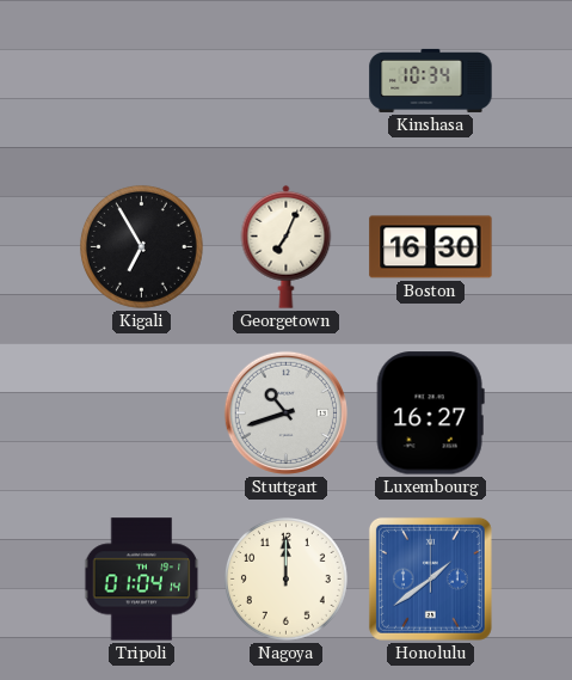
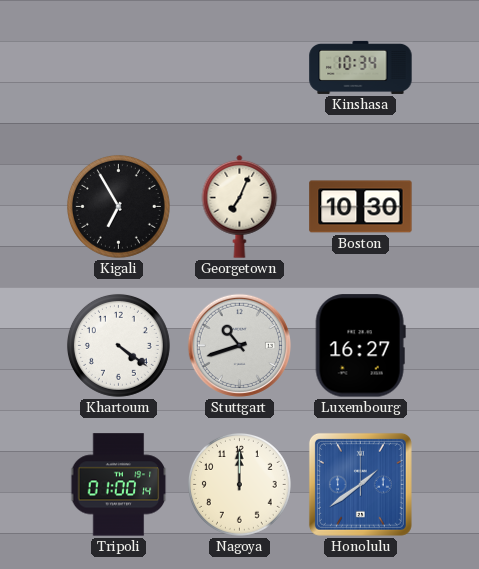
Boston: 16:30 -> 10:30
Khartoum: none -> 4:21
Tripoli: 01:04 -> 01:00
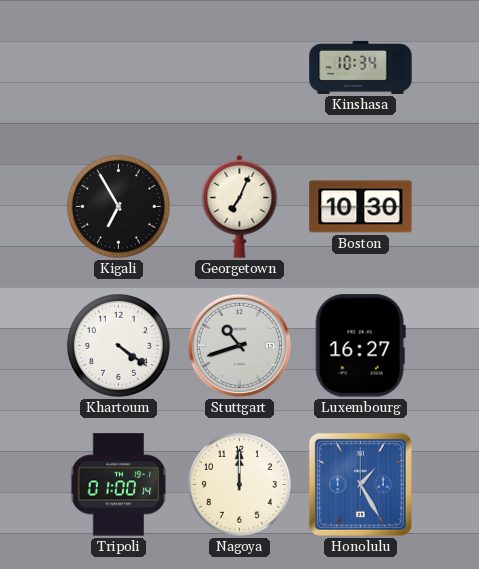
Honolulu: 1:39 -> 1:25
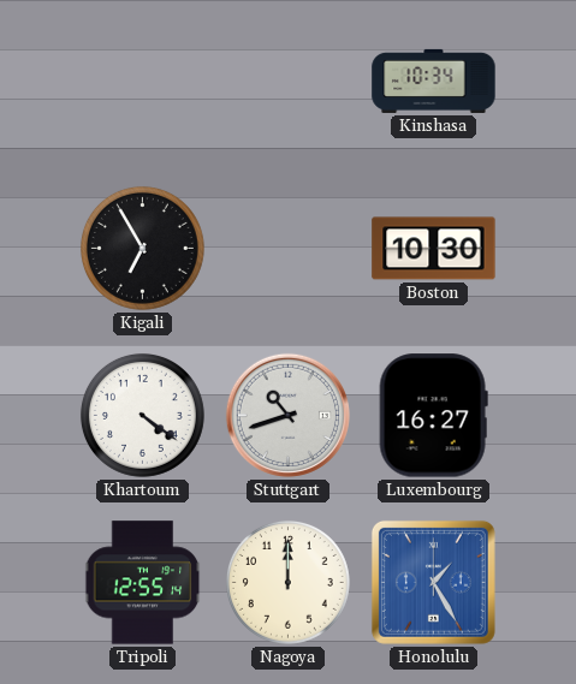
Georgetown: 7:04 -> none
Tripoli: 01:00 -> 12:55
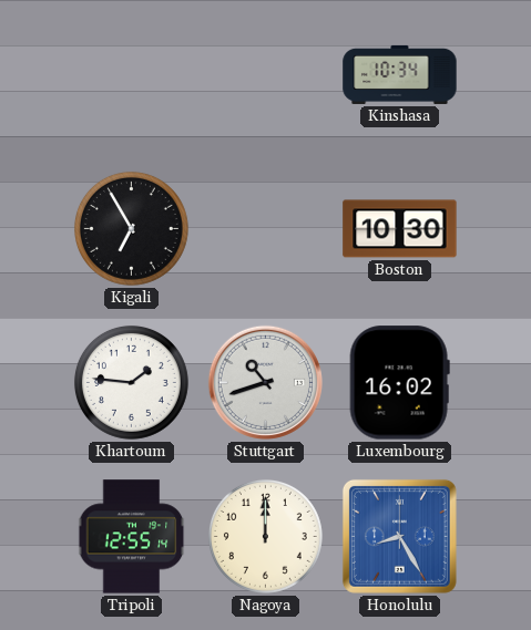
Khartoum: 4:21 -> 1:46
Luxembourg: 16:27 -> 16:02
Honolulu: 1:25 -> 8:25
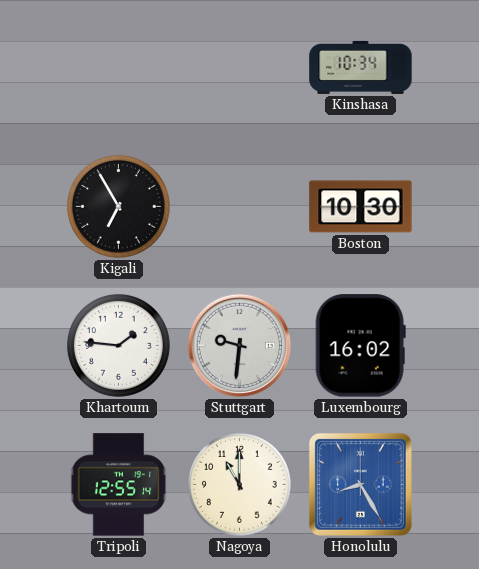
Stuttgart: 10:42 -> 9:31
Nagoya: 12:00 -> 11:00
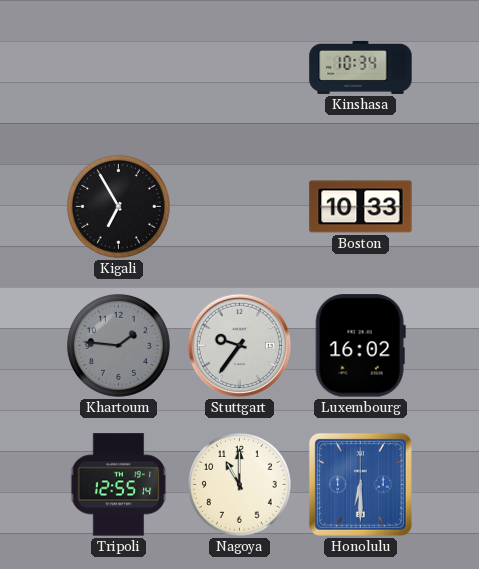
Boston: 10:30 -> 10:33
Khartoum dial: white -> grey
Stuttgart: 9:31 -> 9:36
Honolulu: 8:25 -> 6:30
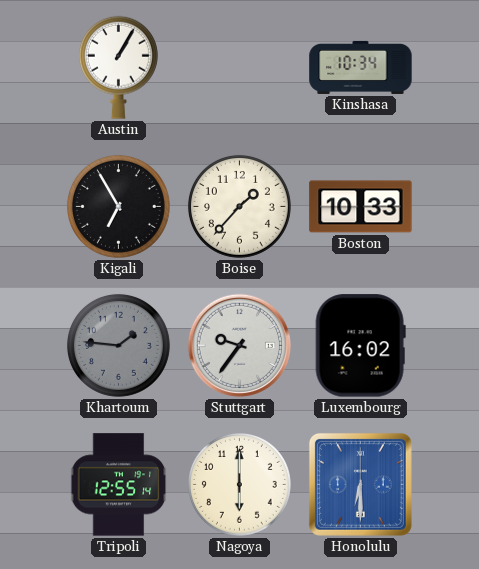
Austin: none -> 1:05
Boise: none -> 1:37
Nagoya: 11:00 -> 6:00
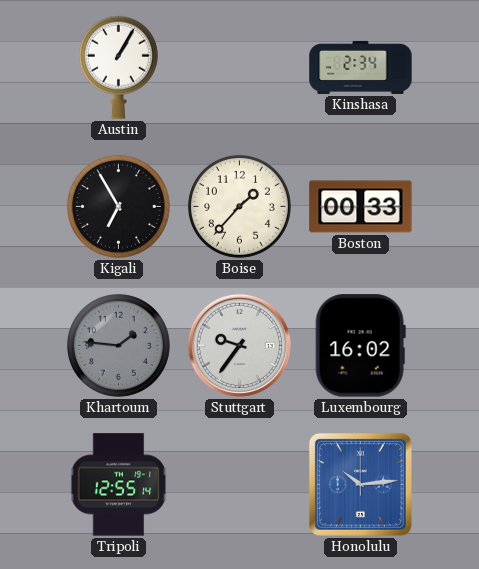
Kinshasa: 10:34 -> 2:34
Boston: 10:33 -> 00:33
Nagoya: 6:00 -> none
Honolulu: 6:30 -> 10:14
